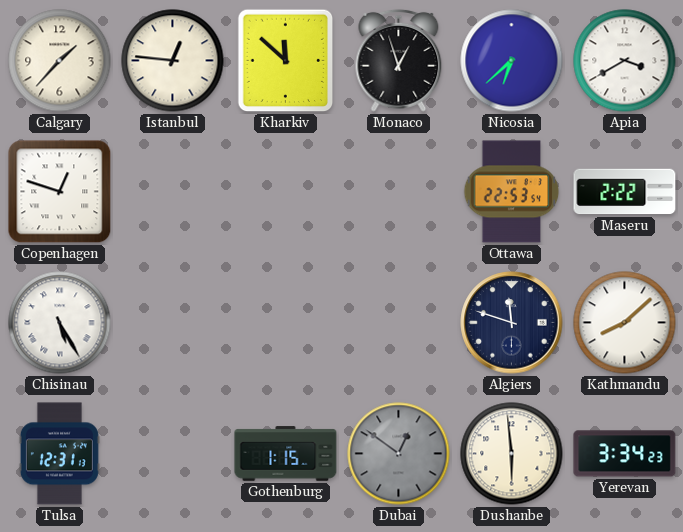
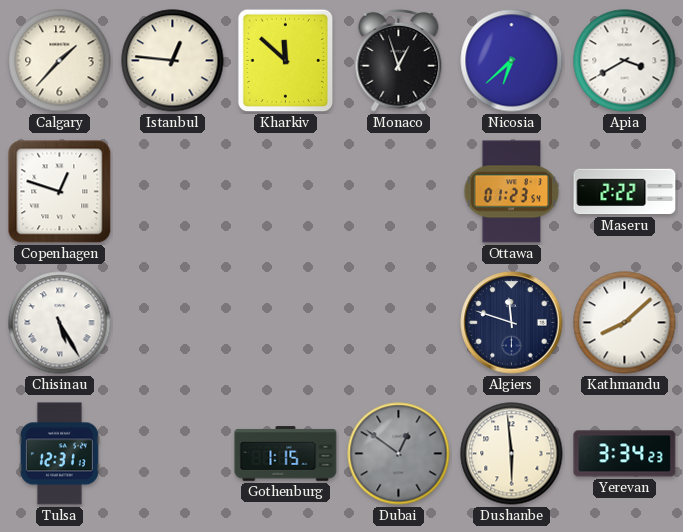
Ottawa: 22:53 -> 01:23
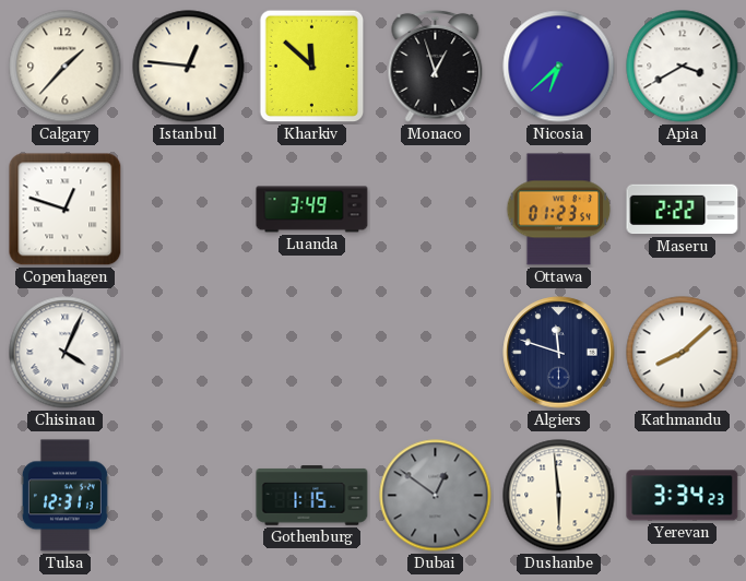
Luanda: none -> 3:49
Chisinau: 5:25 -> 4:04
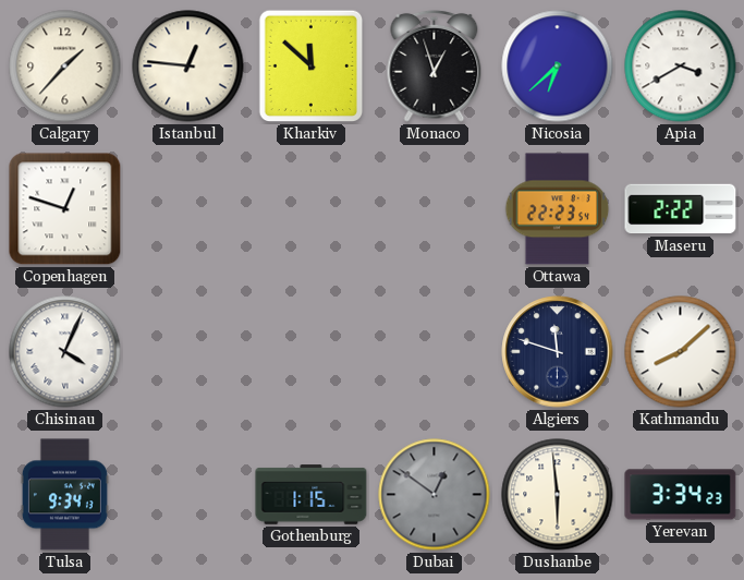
Luanda: 3:49 -> none
Ottawa: 01:23 -> 22:23
Tulsa: 12:31 -> 9:34
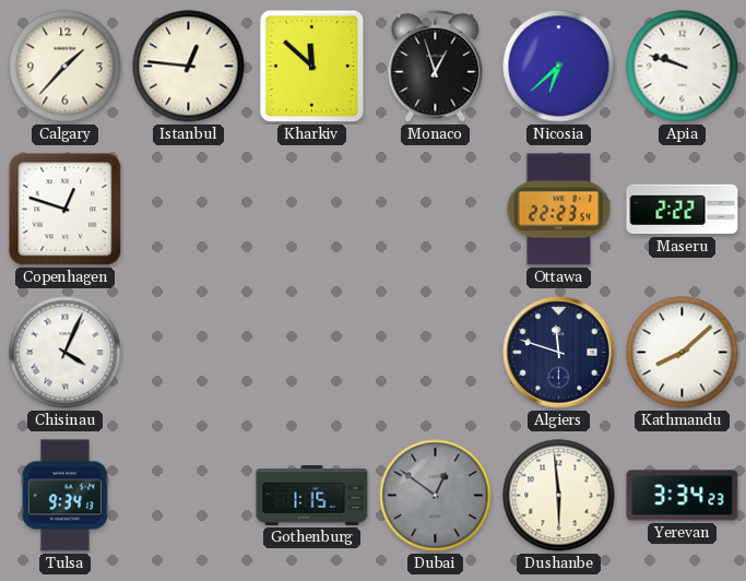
Apia: 3:40 -> 9:48
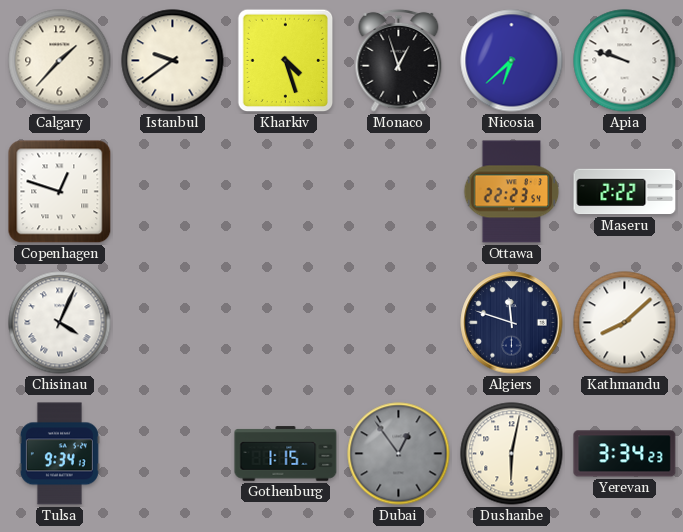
Istanbul: 12:46 -> 9:39
Kharkiv: 11:52 -> 4:27
Dubai: 12:51 -> 12:54
Dushanbe: 5:59 -> 6:02
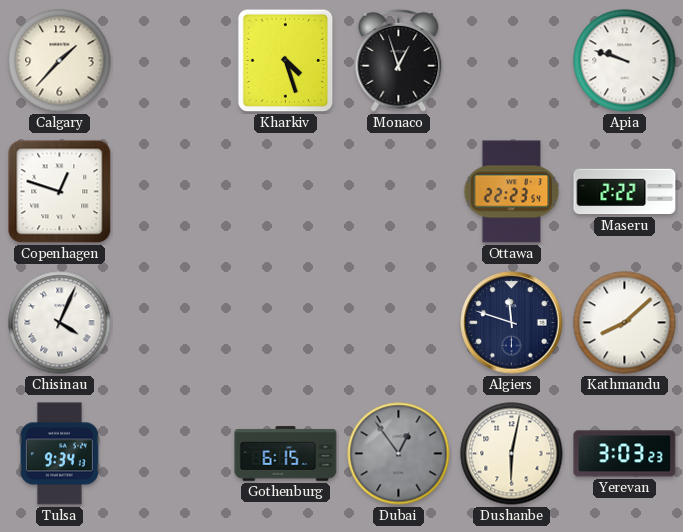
Istanbul: 9:39 -> none
Nicosia: 6:38 -> none
Gothenburg: 1:15 -> 6:15
Yerevan: 3:34 -> 3:03
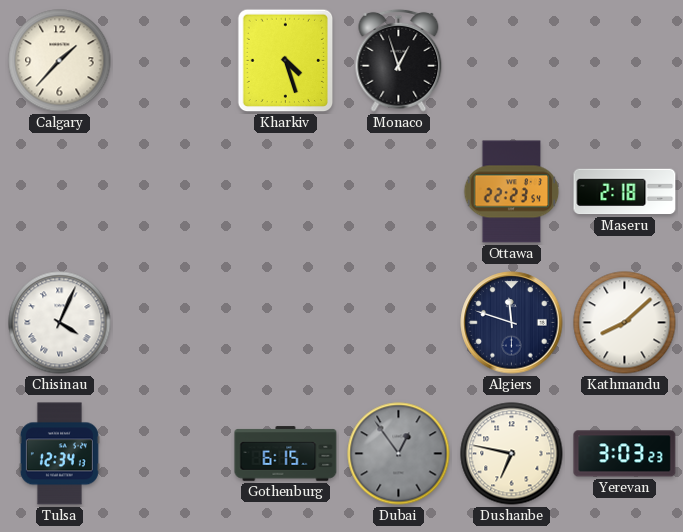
Apia: 9:48 -> none
Copenhagen: 12:48 -> none
Maseru: 2:22 -> 2:18
Tulsa: 9:34 -> 12:34
Dushanbe: 6:02 -> 6:47
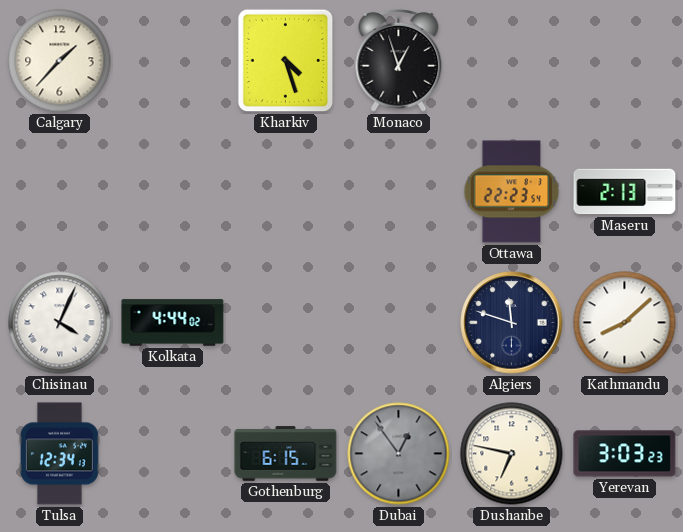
Maseru: 2:18 -> 2:13
Kolkata: none -> 4:44
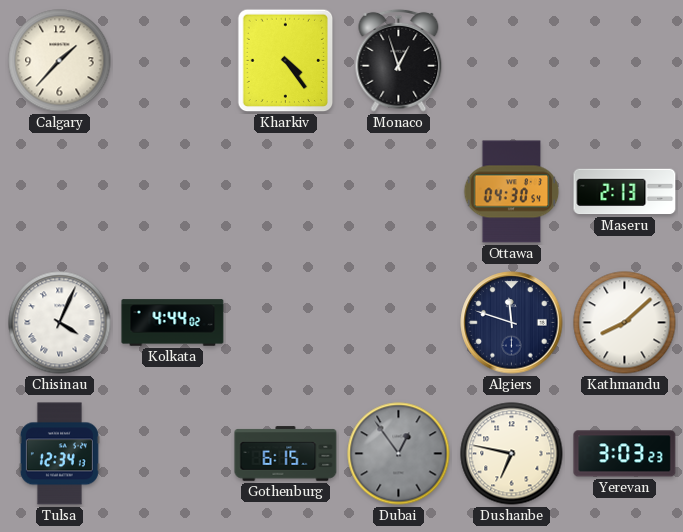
Kharkiv: 4:27 -> 4:24
Ottawa: 22:23 -> 04:30
